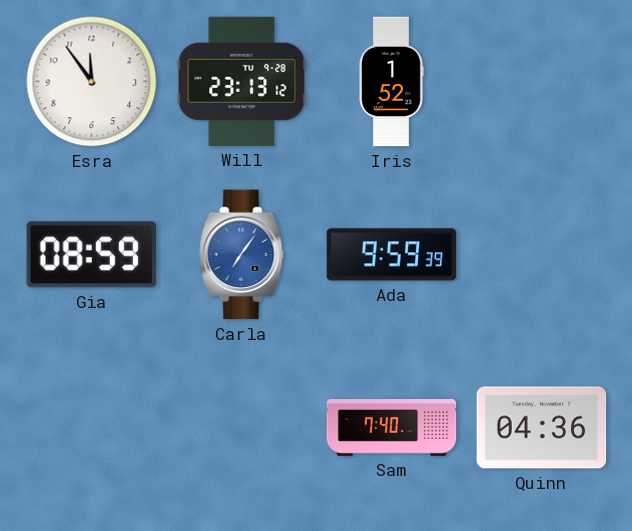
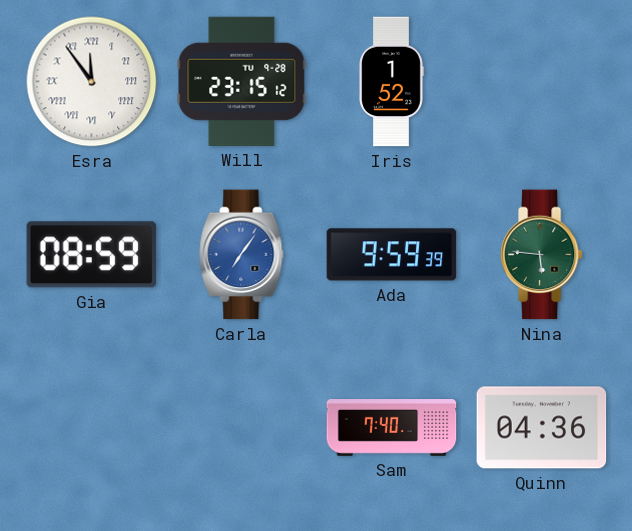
Esra numerals: Arabic -> Roman
Will: 23:13 -> 23:15
Nina: none -> 5:46
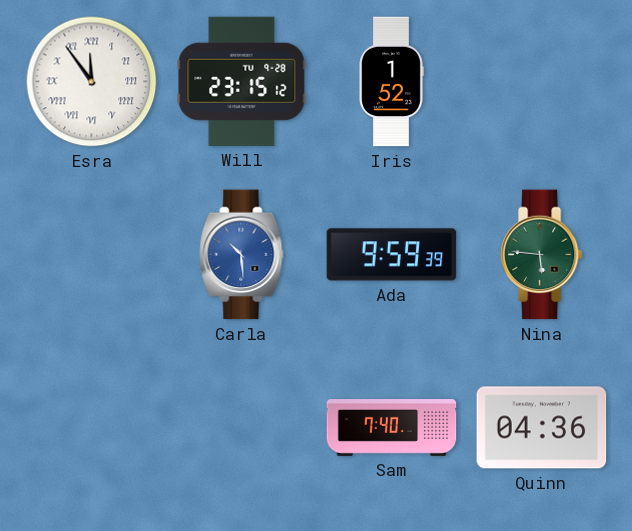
Gia: 08:59 -> none
Carla: 7:06 -> 10:29
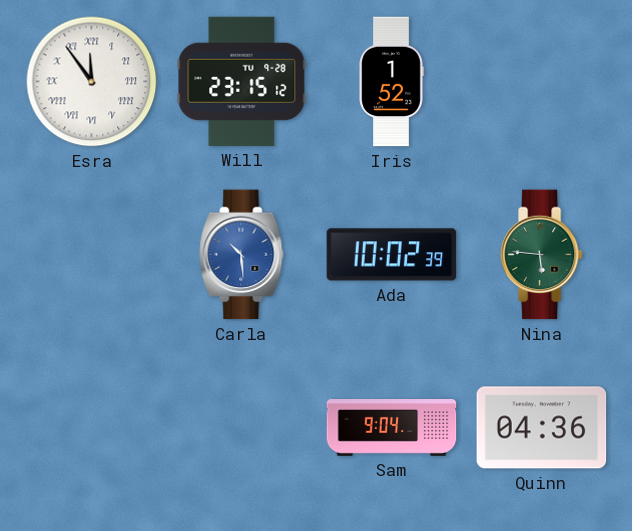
Ada: 9:59 -> 10:02
Sam: 7:40 -> 9:04
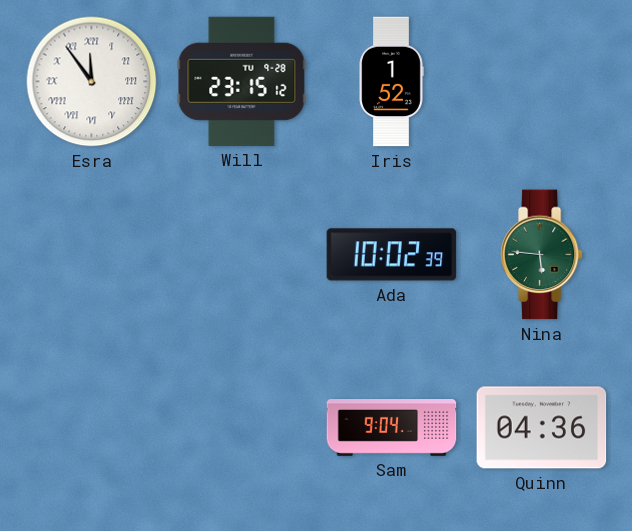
Carla: 10:29 -> none
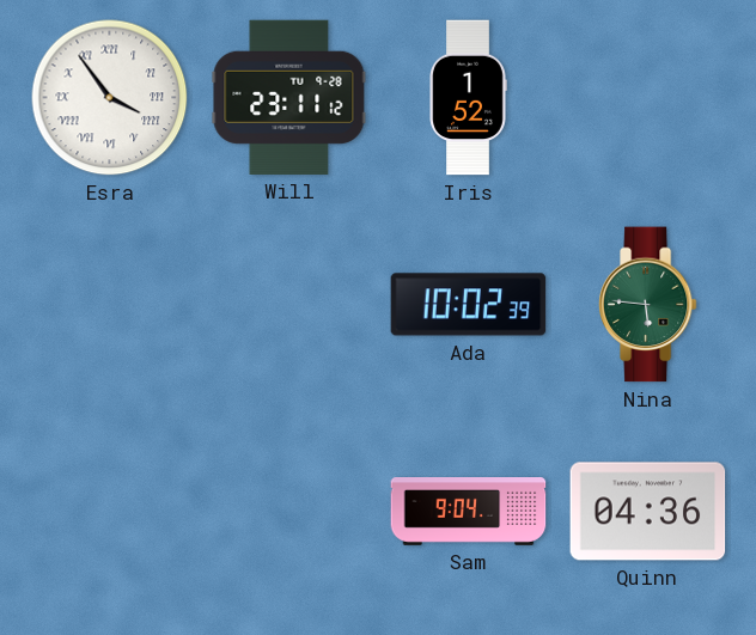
Esra: 11:54 -> 3:54
Will: 23:15 -> 23:11
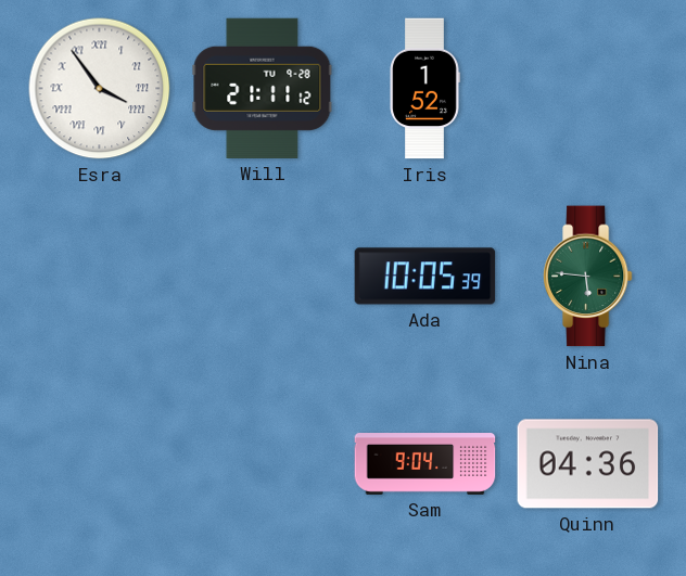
Will: 23:11 -> 21:11
Ada: 10:02 -> 10:05
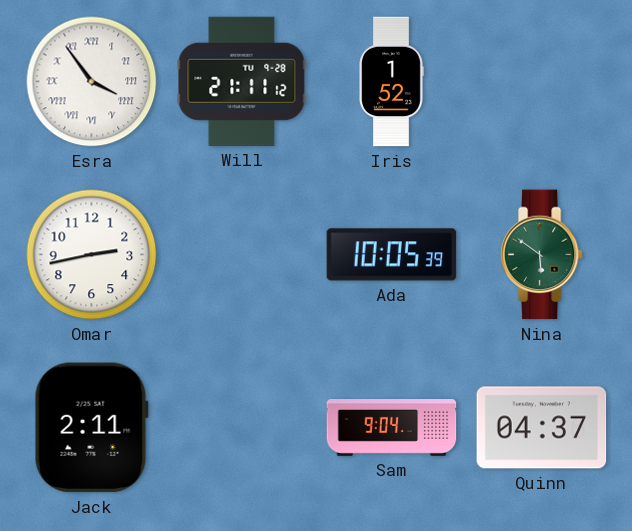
Omar: none -> 2:43
Nina: 5:46 -> 5:51
Jack: none -> 2:11
Quinn: 04:36 -> 04:37
